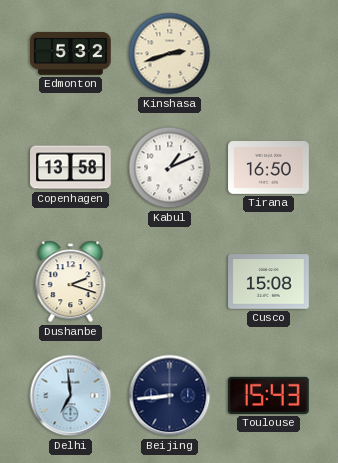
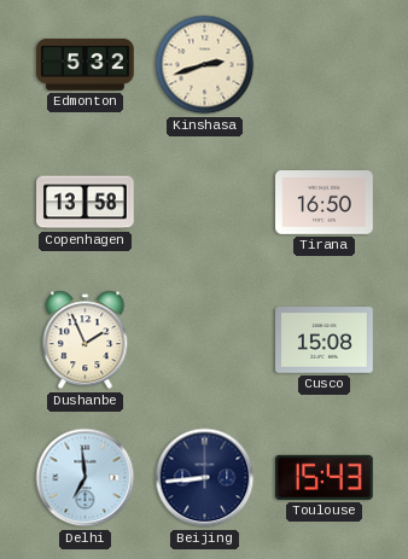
Kabul: 1:11 -> none
Dushanbe: 2:18 -> 1:56
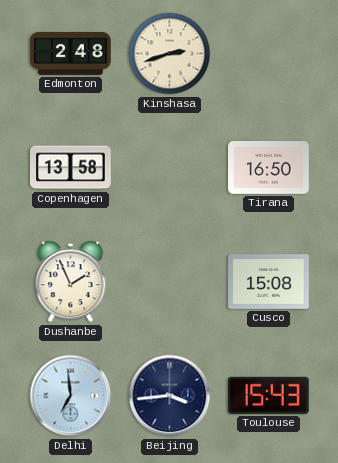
Edmonton: 5:32 -> 2:48
Beijing: 8:44 -> 3:44
